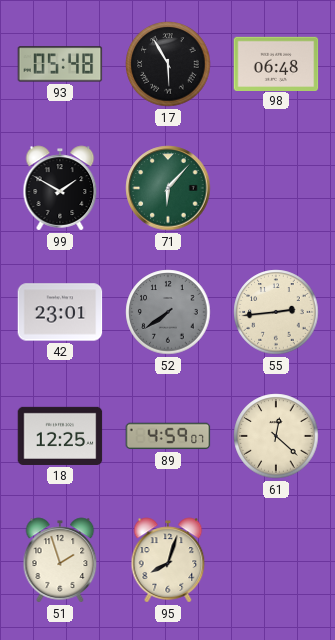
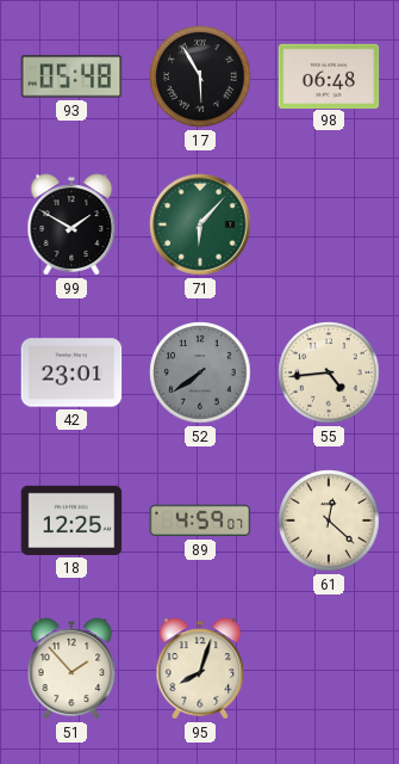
55: 2:44 -> 4:44
51: 1:57 -> 1:53
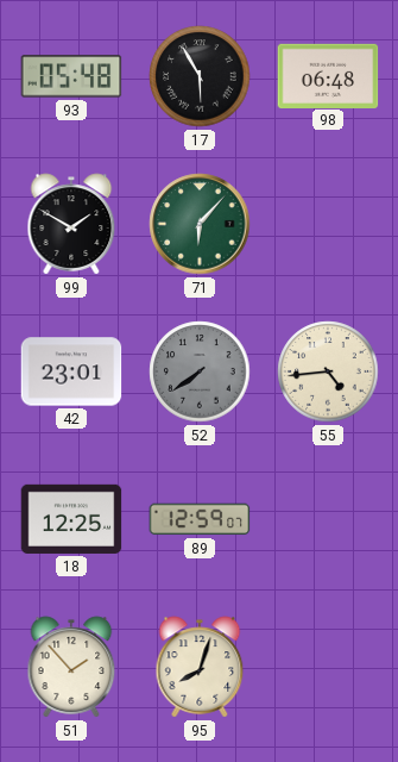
89: 4:59 -> 12:59
61: 12:22 -> none
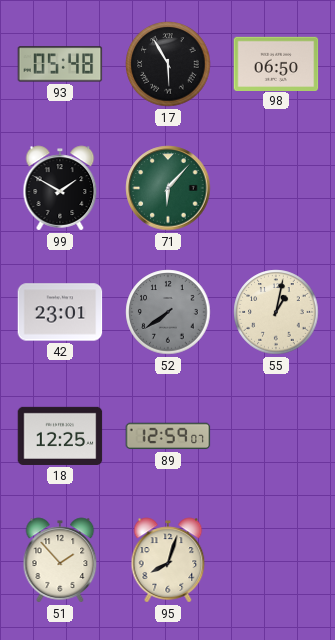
98: 06:48 -> 06:50
55: 4:44 -> 1:02
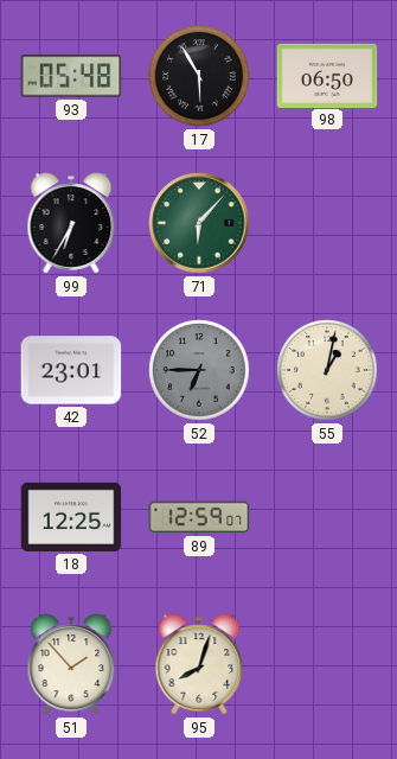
99: 1:50 -> 6:35
52: 7:39 -> 6:45
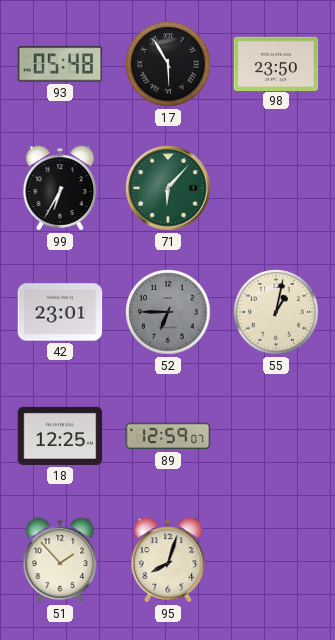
98: 06:50 -> 23:50
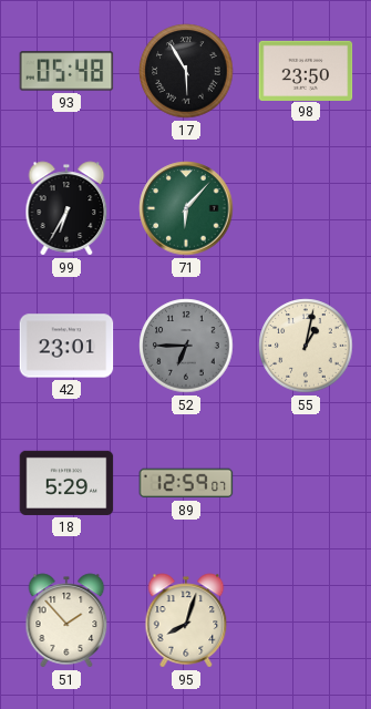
18: 12:25 -> 5:29
